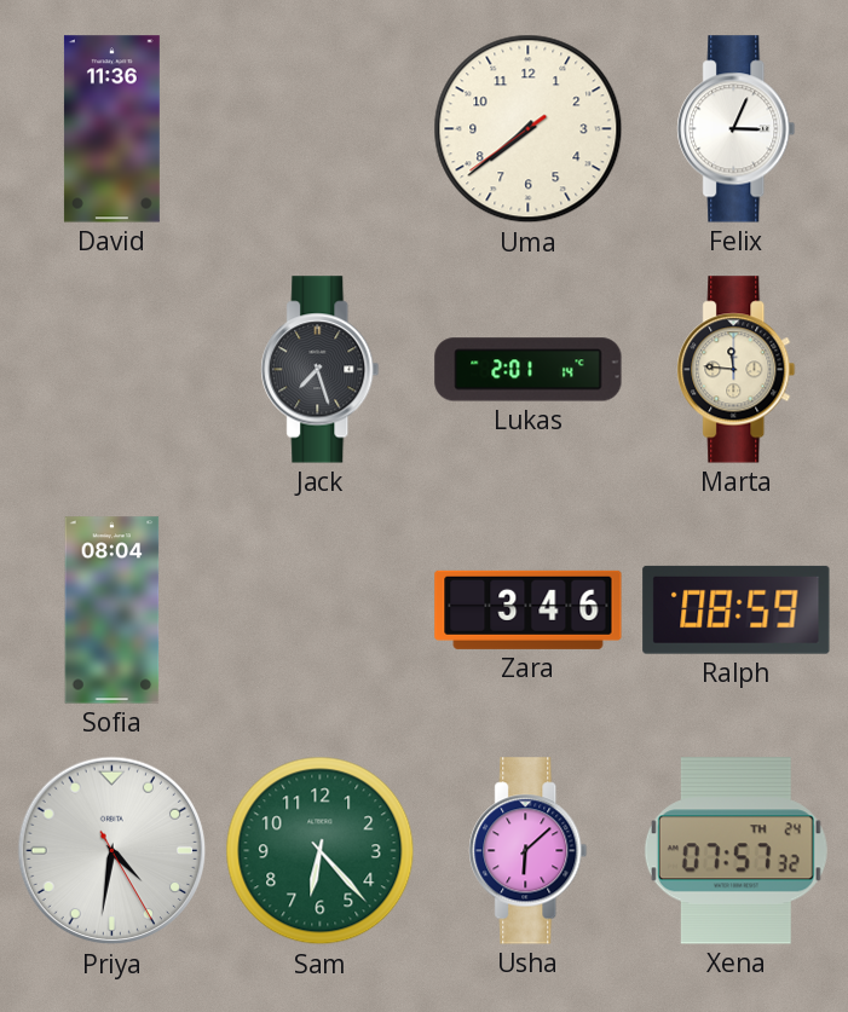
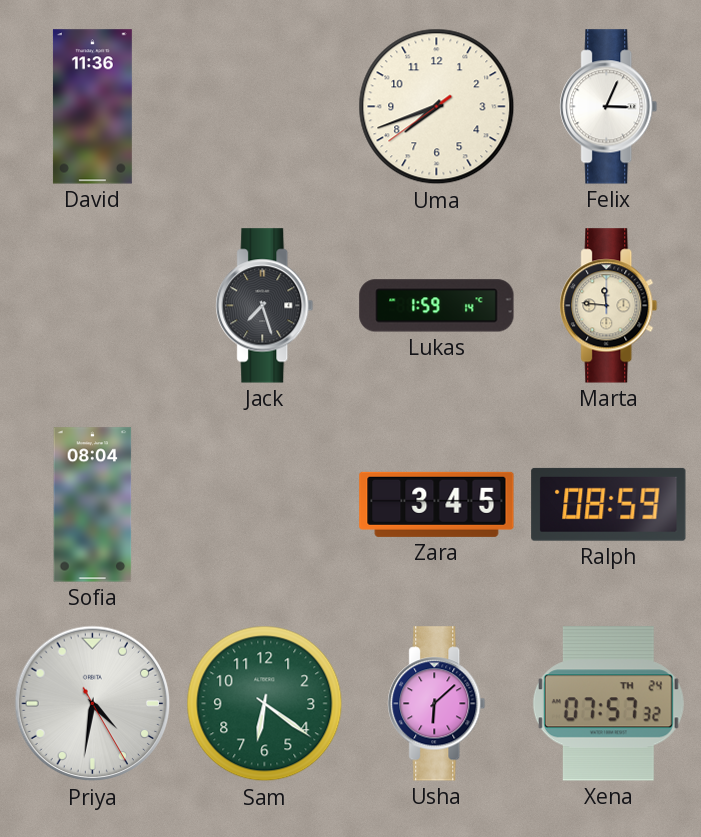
Uma: 7:38 -> 7:41
Lukas: 2:01 -> 1:59
Zara: 3:46 -> 3:45
Sam: 6:23 -> 6:21
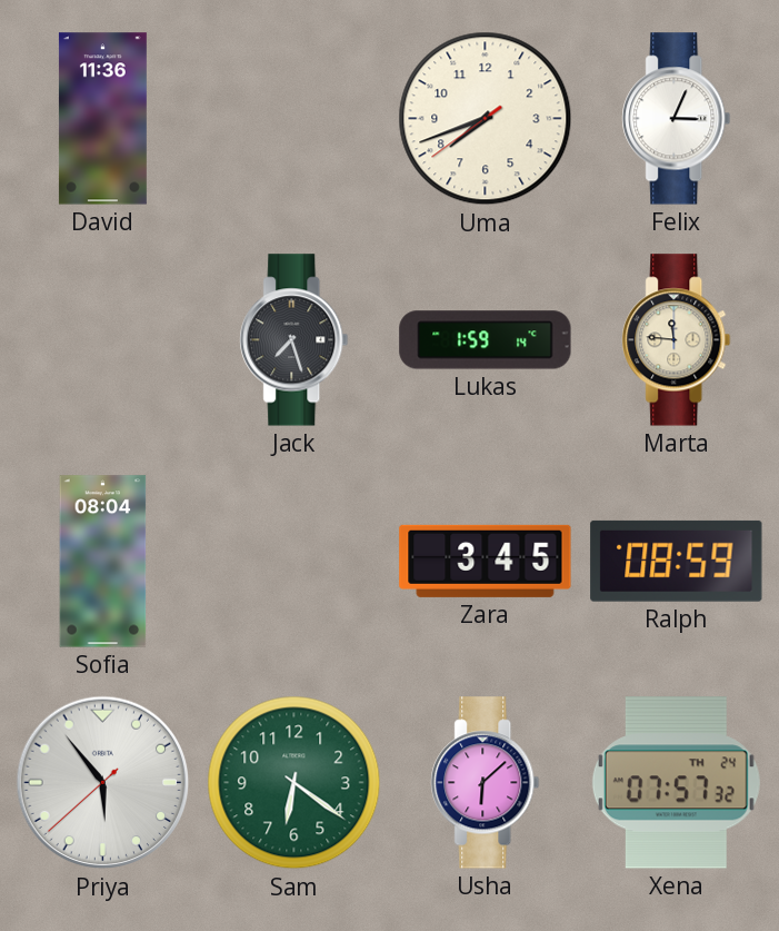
Priya: 4:31 -> 5:53
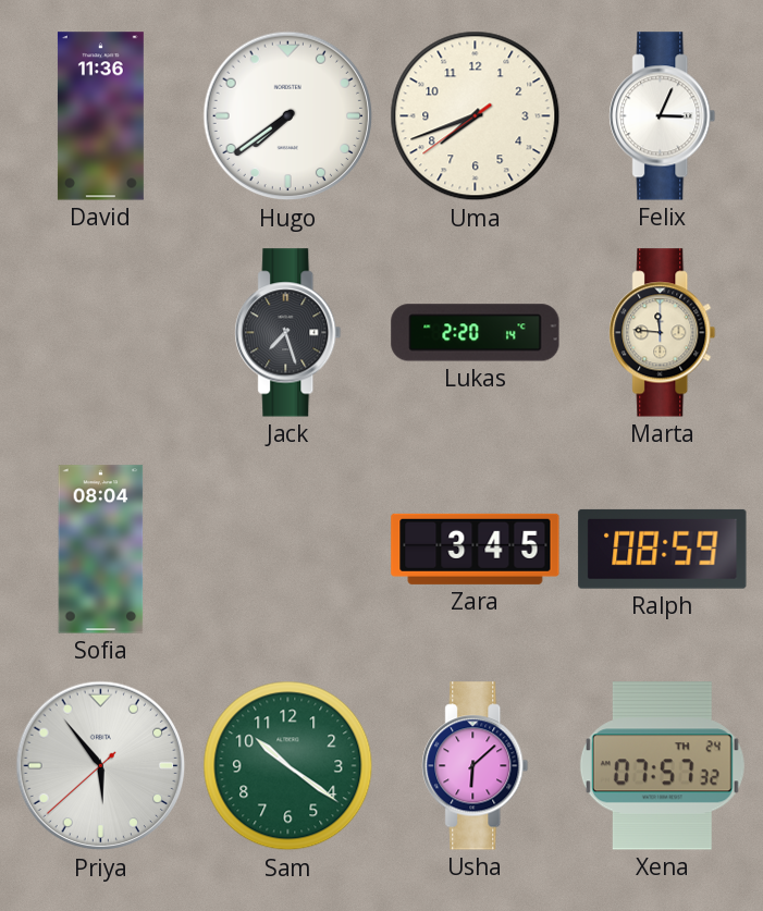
Hugo: none -> 7:39
Lukas: 1:59 -> 2:20
Sam: 6:21 -> 10:21
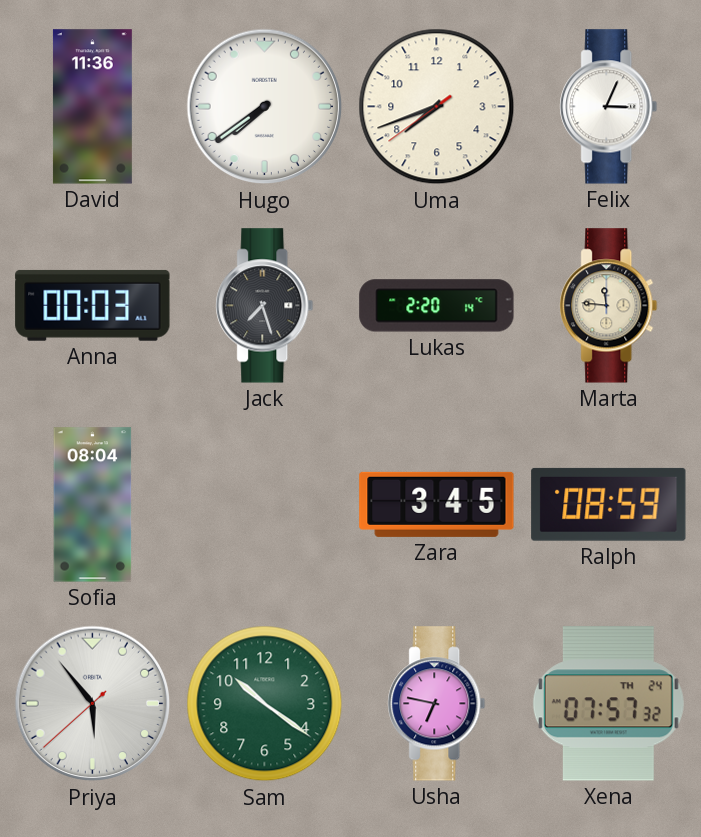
Anna: none -> 00:03
Usha: 6:08 -> 6:47
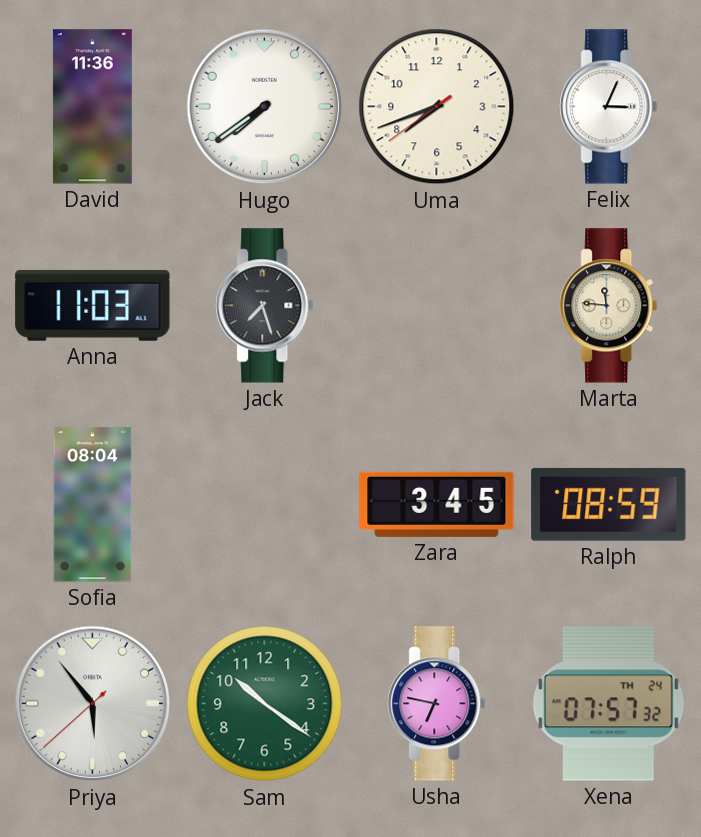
Anna: 00:03 -> 11:03
Lukas: 2:20 -> none
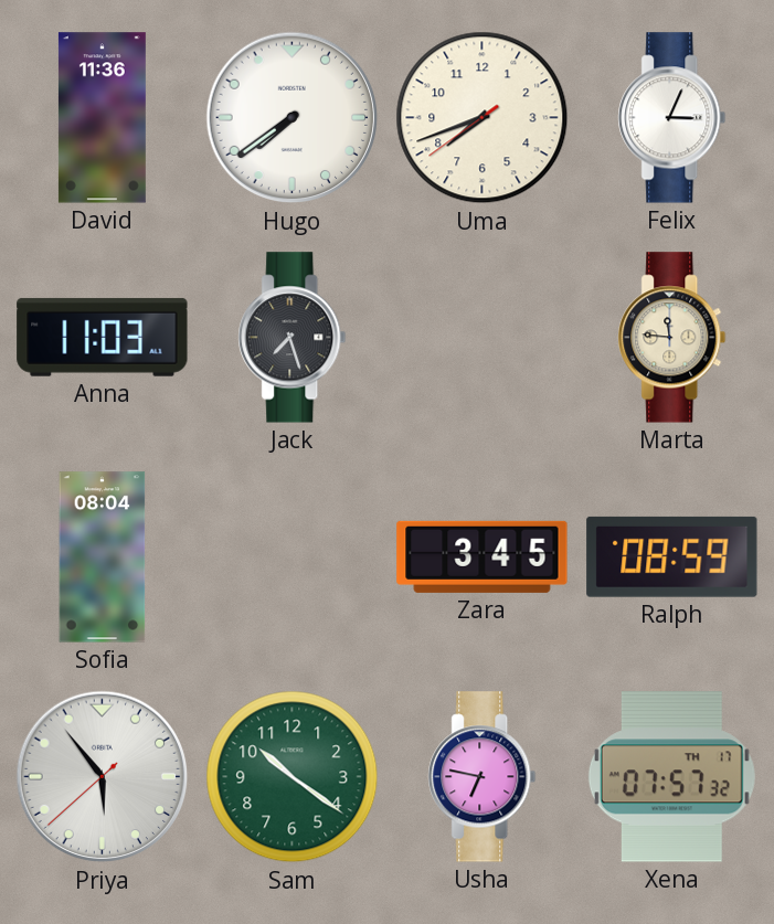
Xena date: TH 24 -> TH 17
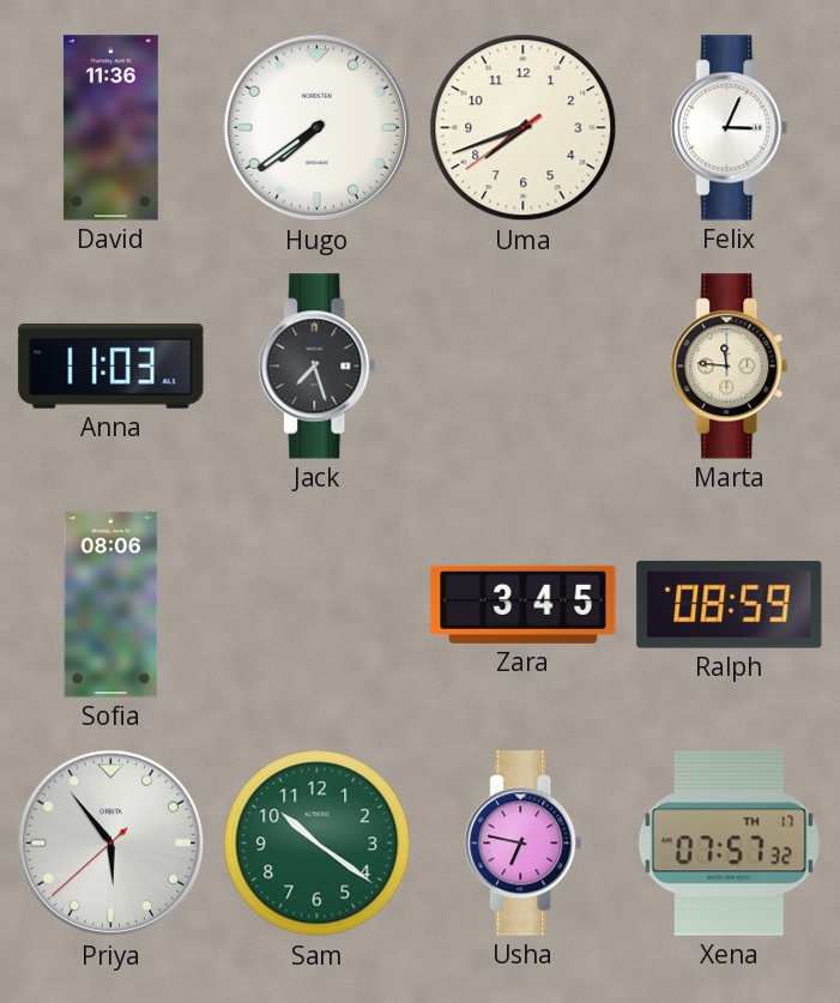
Sofia: 08:04 -> 08:06
